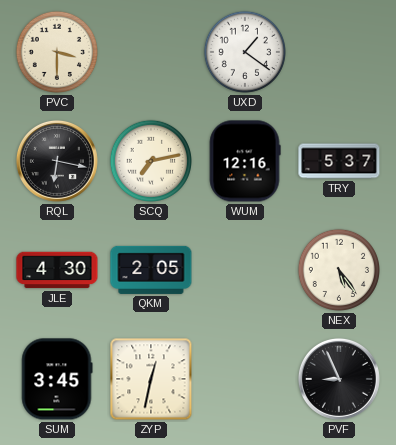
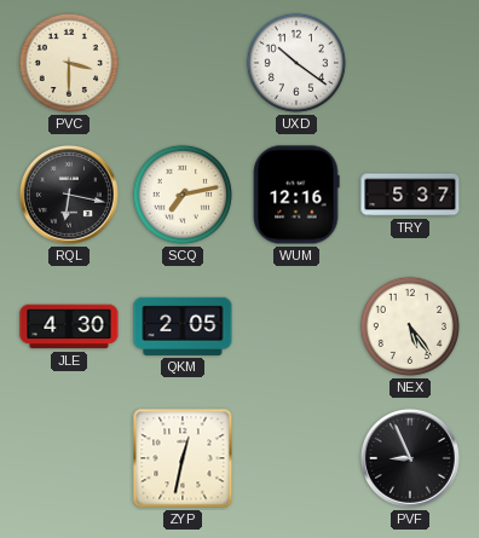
UXD: 1:21 -> 10:21
SUM: 3:45 -> none
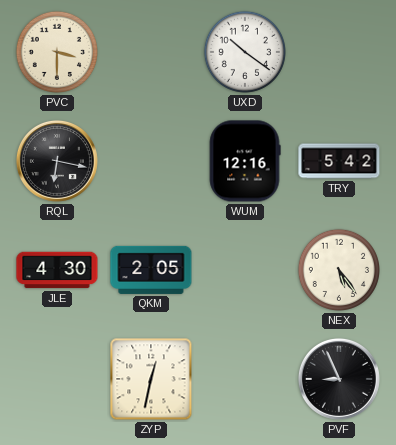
SCQ: 7:13 -> none
TRY: 5:37 -> 5:42
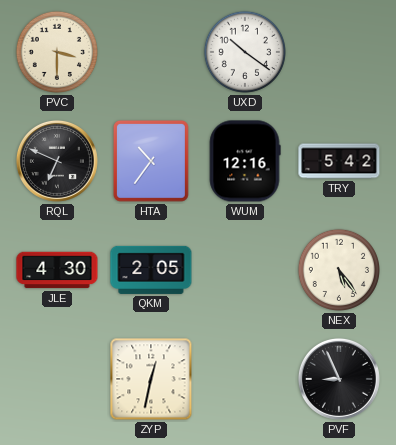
RQL: 6:17 -> 6:49
HTA: none -> 10:36
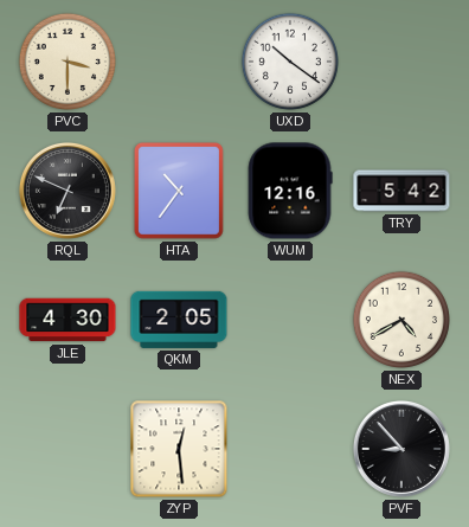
NEX: 5:24 -> 4:40
ZYP: 12:32 -> 12:29
PVF: 8:56 -> 8:53
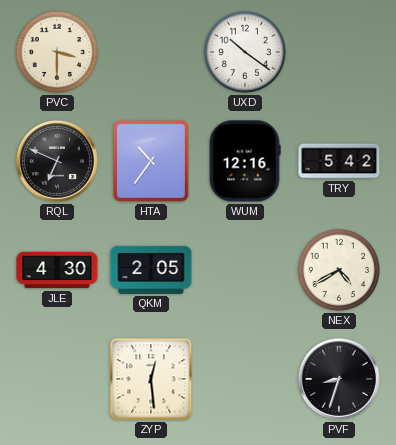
PVF: 8:53 -> 8:33
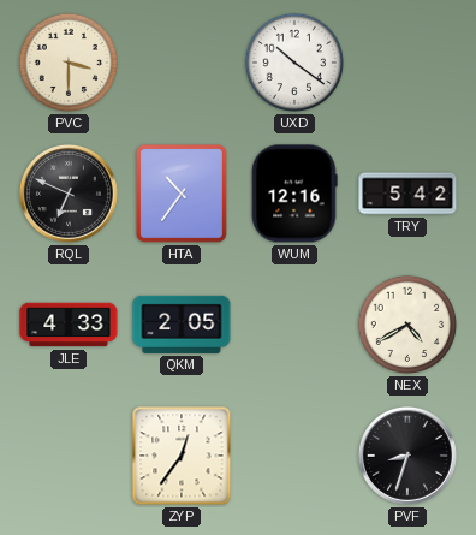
JLE: 4:30 -> 4:33
ZYP: 12:29 -> 12:36
